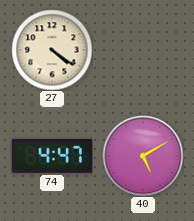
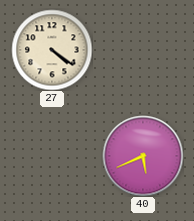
74: 4:47 -> none
40: 5:10 -> 5:41
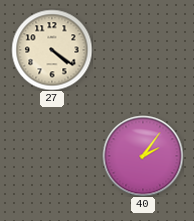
40: 5:41 -> 2:06
